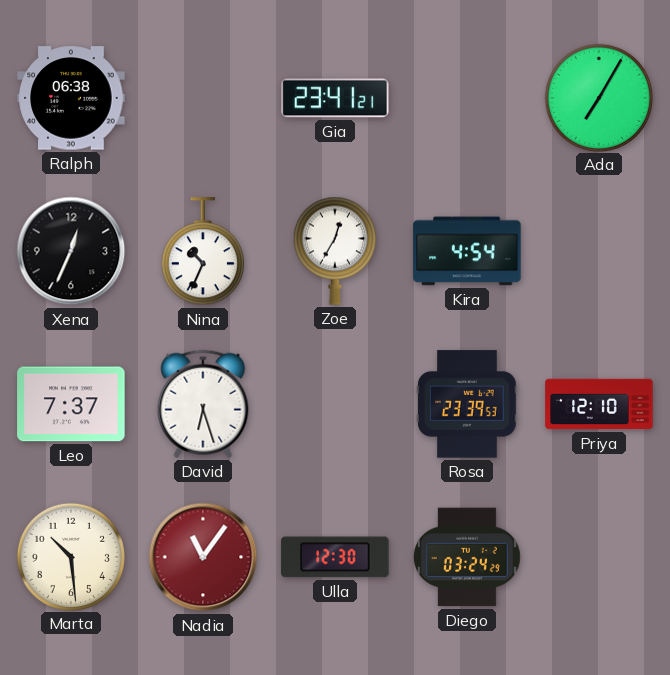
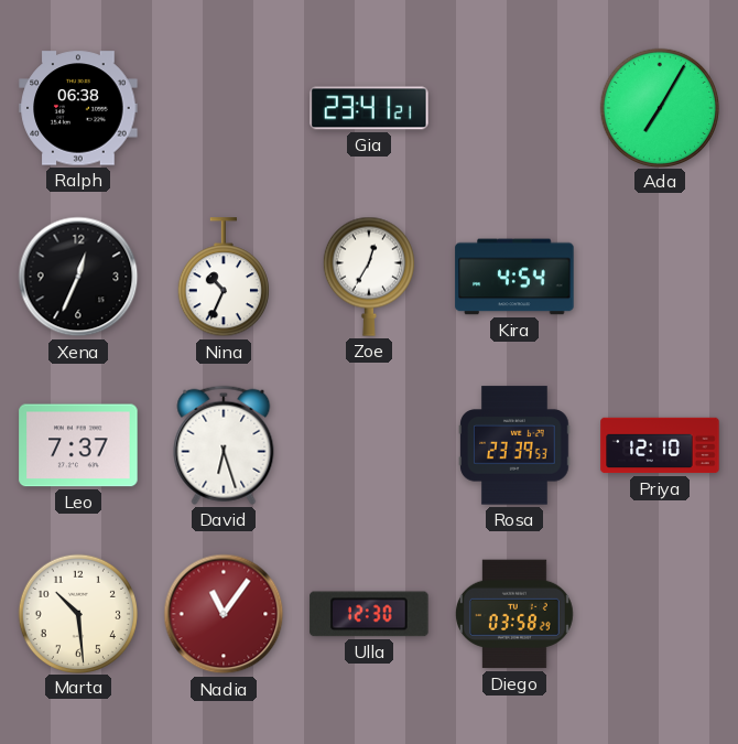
Diego: 03:24 -> 03:58
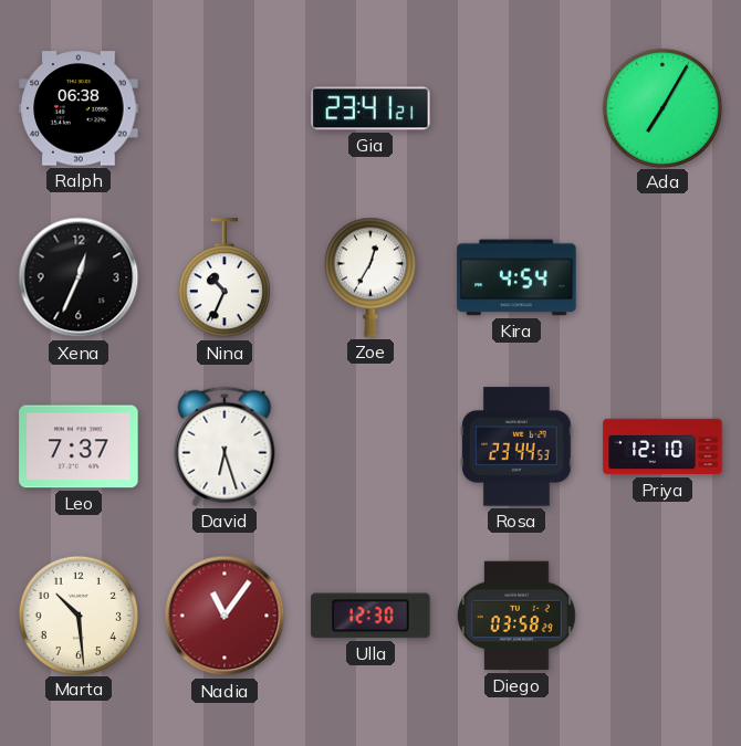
Rosa: 23:39 -> 23:44
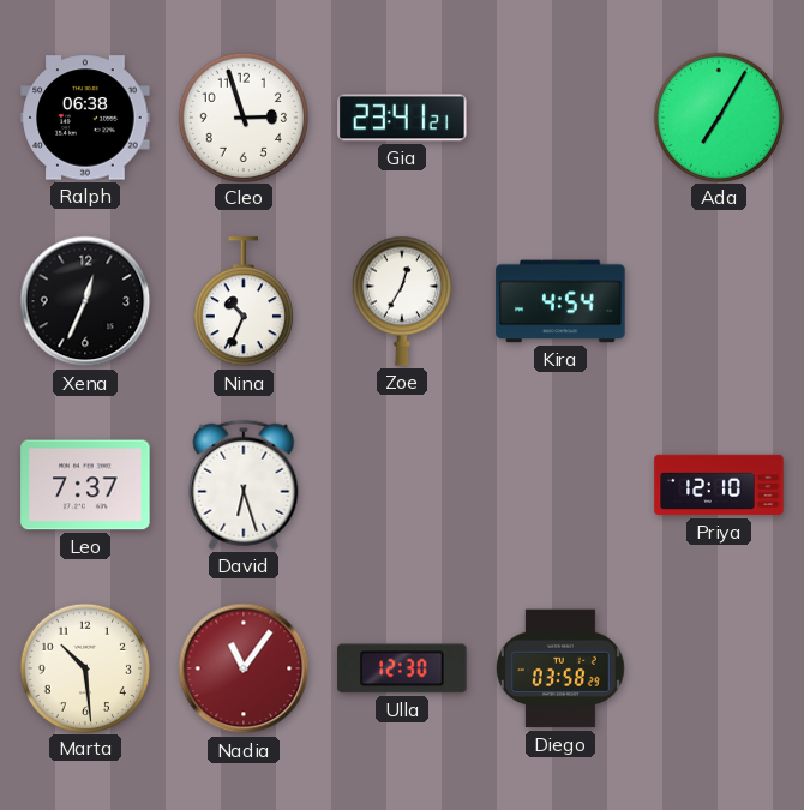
Cleo: none -> 2:57
Rosa: 23:44 -> none
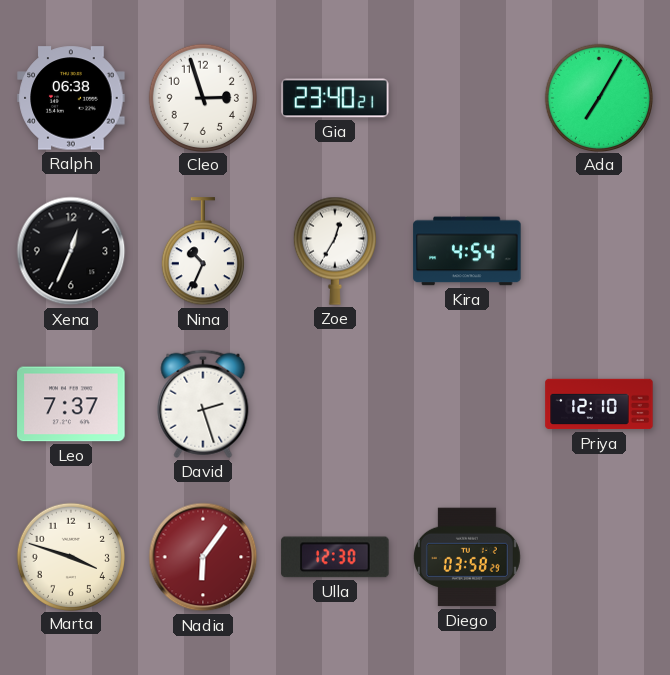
Gia: 23:41 -> 23:40
David: 6:27 -> 2:27
Marta: 10:29 -> 3:48
Nadia: 11:06 -> 6:06
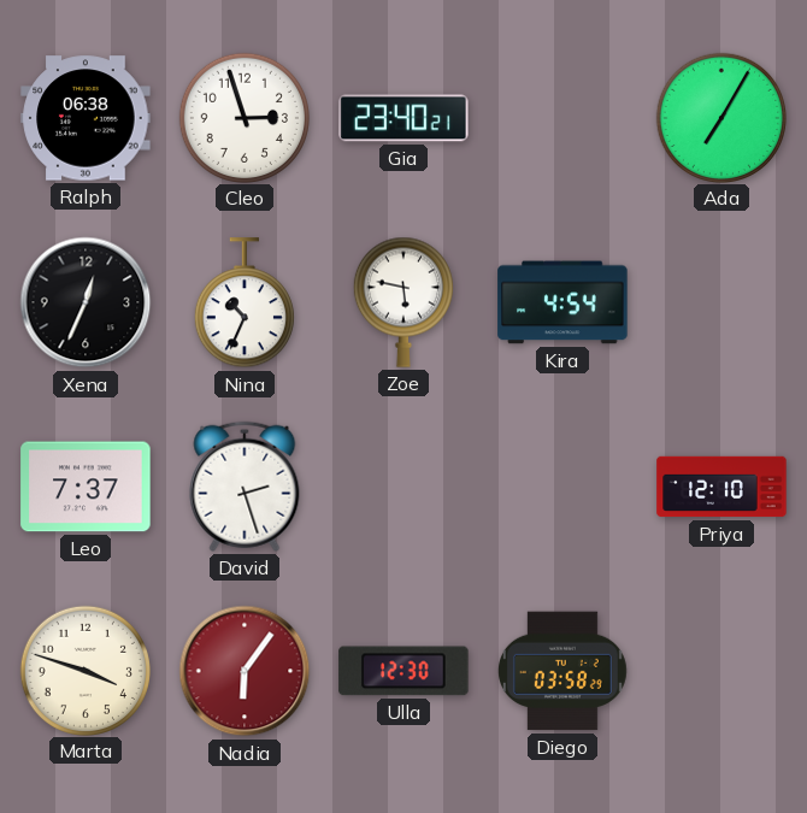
Zoe: 12:35 -> 5:47
